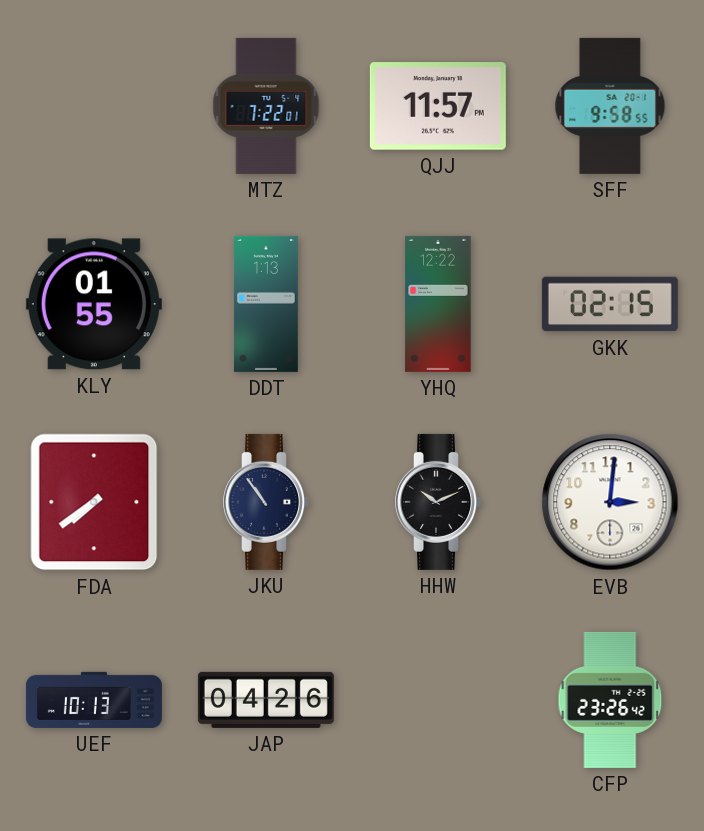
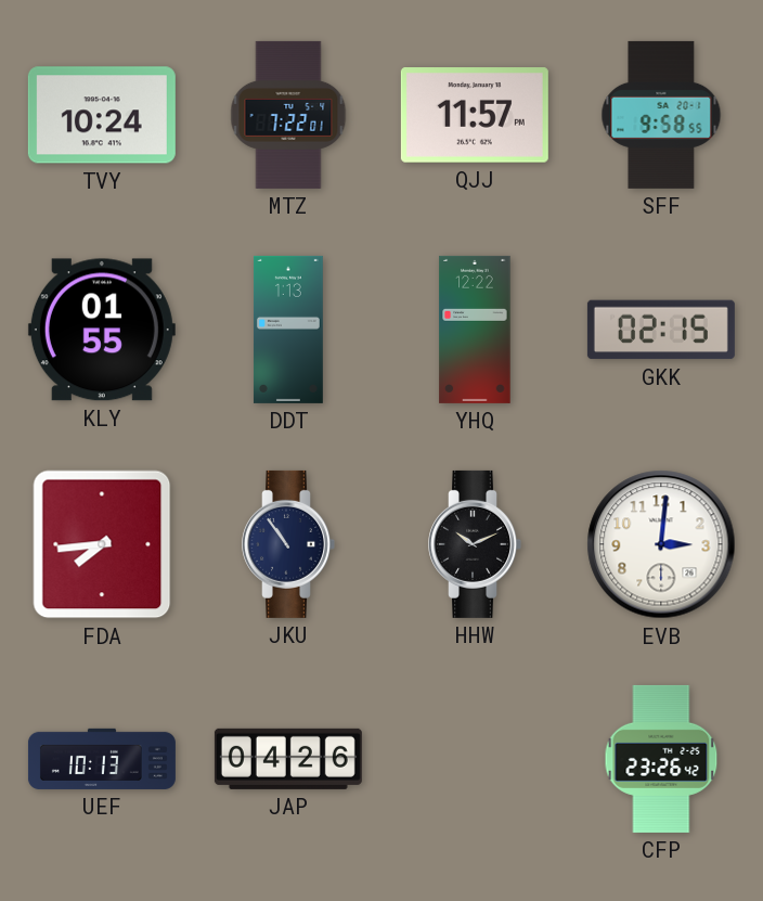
TVY: none -> 10:24
FDA: 7:39 -> 7:44
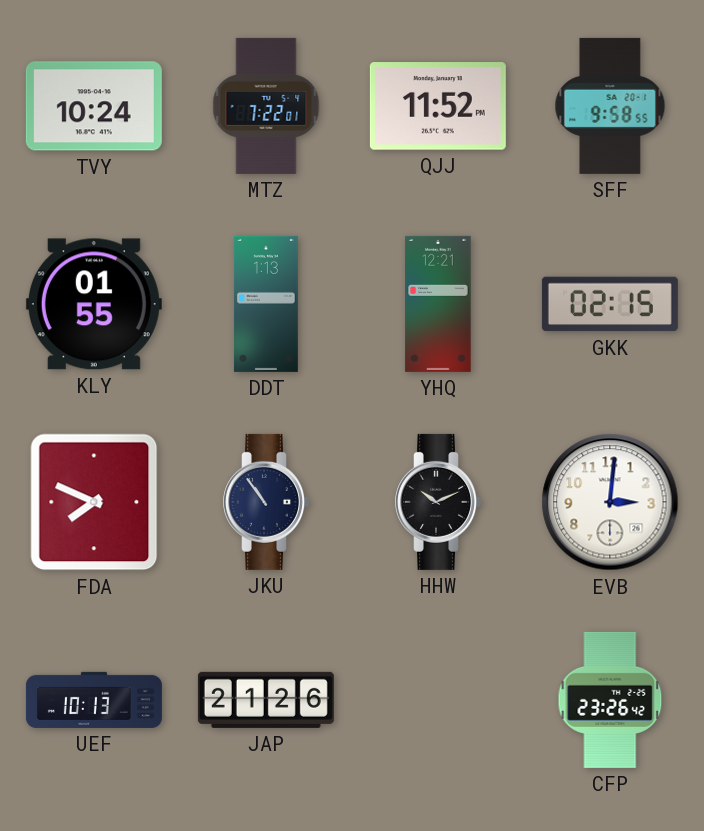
QJJ: 11:57 -> 11:52
YHQ: 12:22 -> 12:21
FDA: 7:44 -> 7:49
JAP: 04:26 -> 21:26
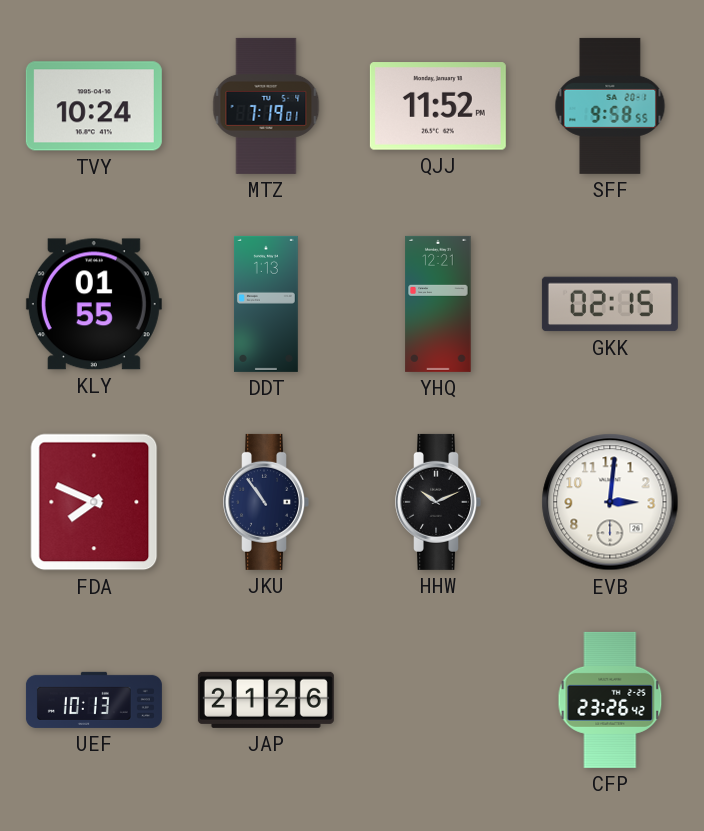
MTZ: 7:22 -> 7:19
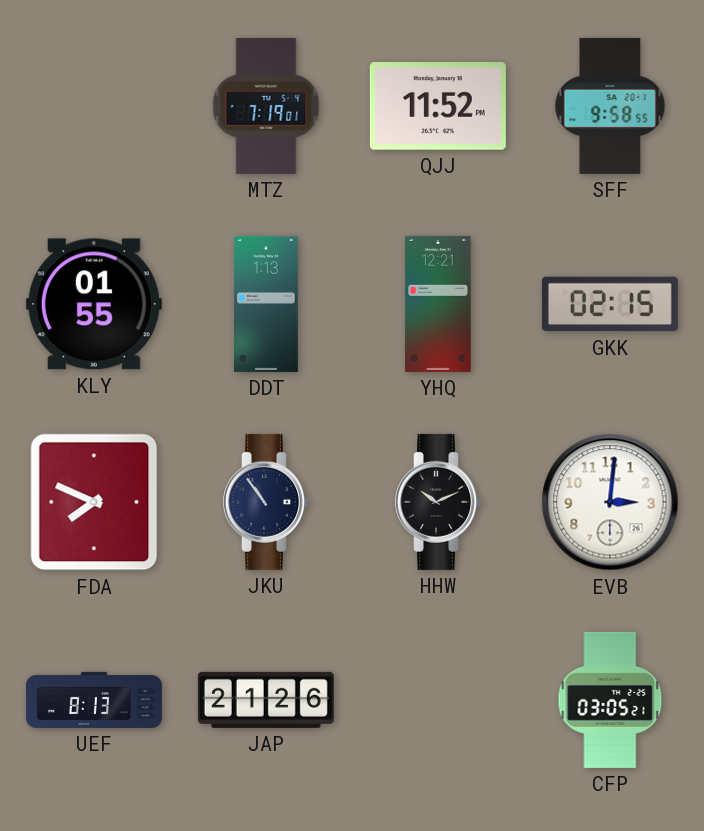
TVY: 10:24 -> none
UEF: 10:13 -> 8:13
CFP: 23:26 -> 03:05
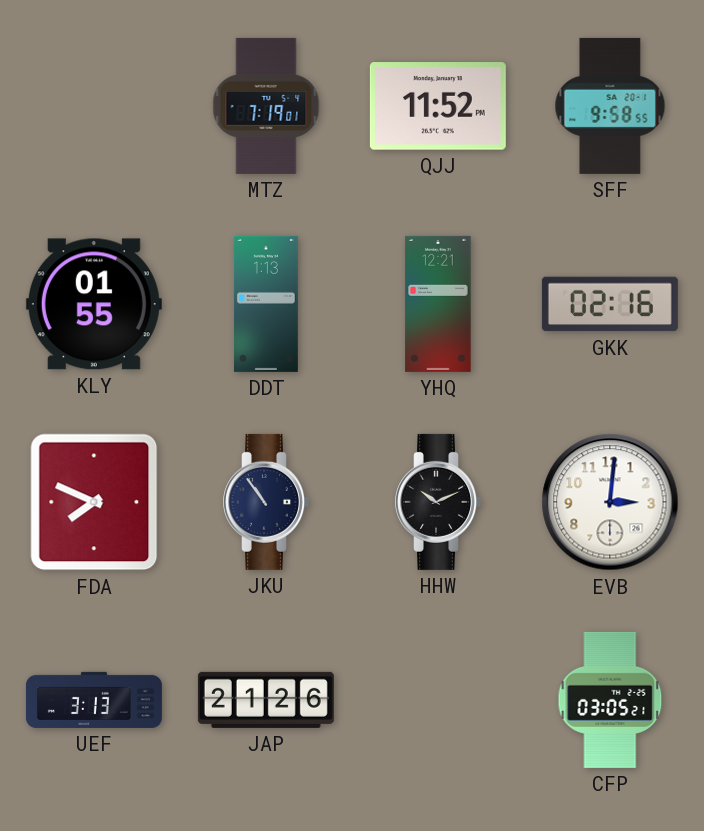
GKK: 02:15 -> 02:16
UEF: 8:13 -> 3:13
